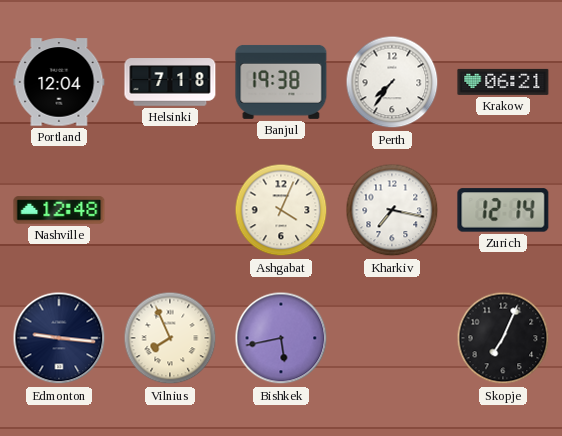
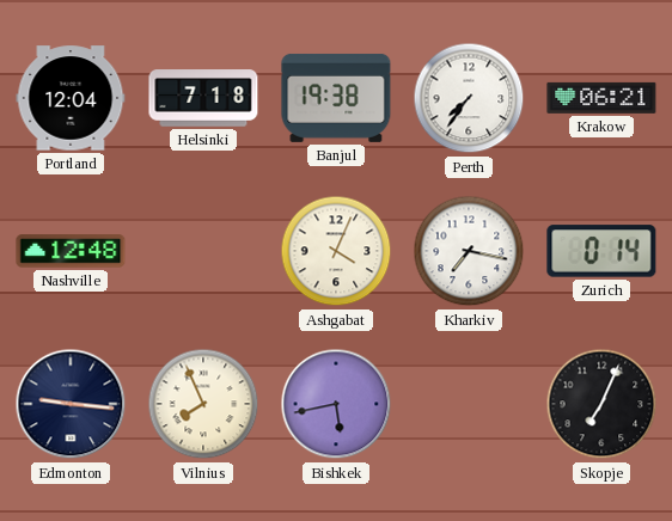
Zurich: 12:14 -> 0:14
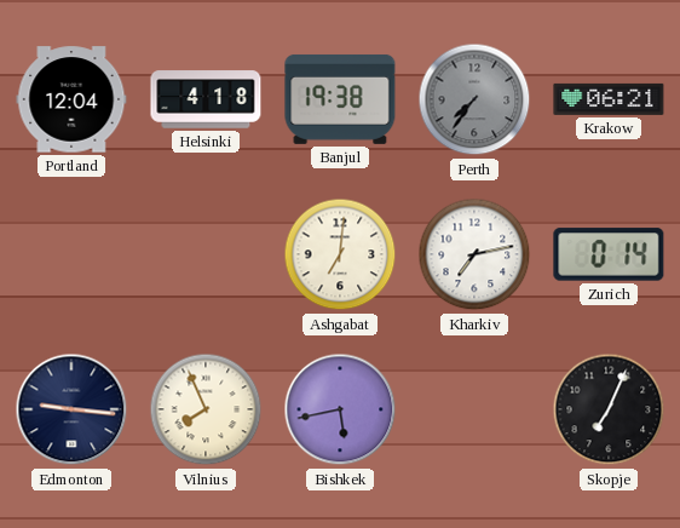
Helsinki: 7:18 -> 4:18
Perth dial: white -> grey
Nashville: 12:48 -> none
Ashgabat: 4:04 -> 7:01
Kharkiv: 7:17 -> 7:13
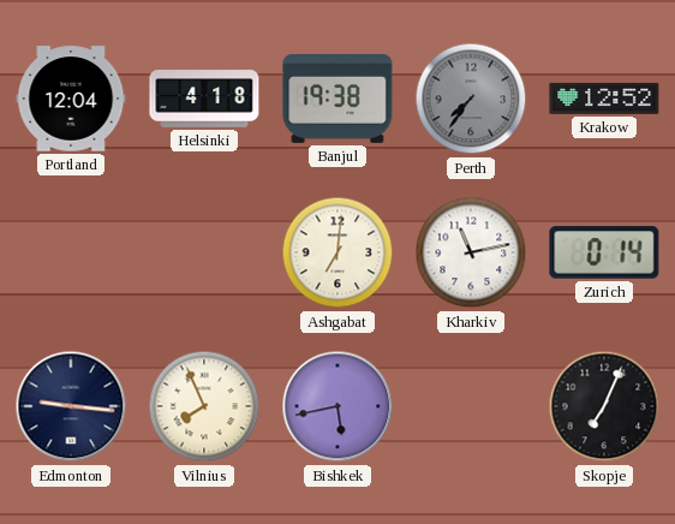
Krakow: 06:21 -> 12:52
Kharkiv: 7:13 -> 11:13
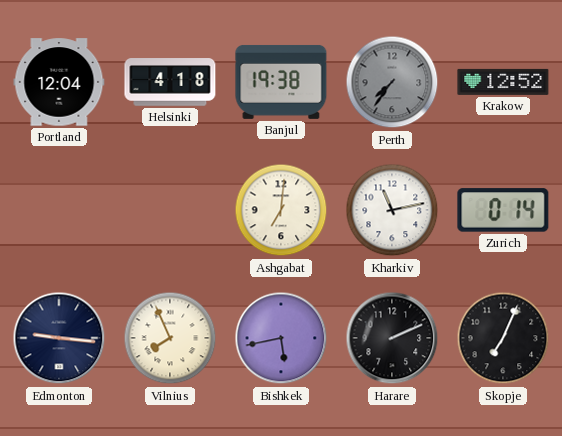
Harare: none -> 2:11
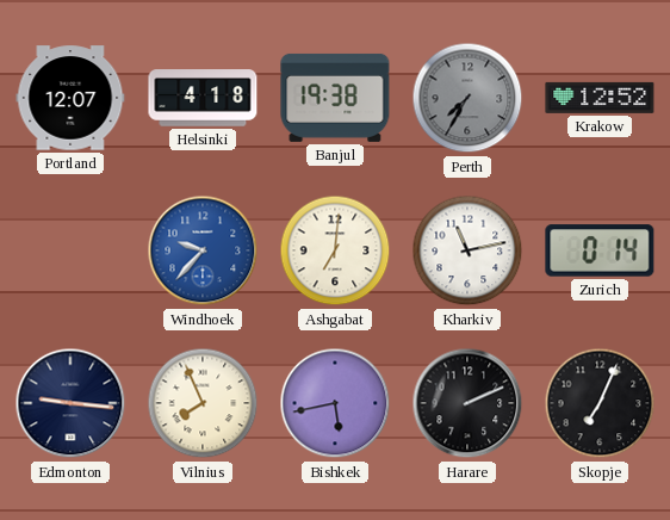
Portland: 12:04 -> 12:07
Perth: 7:36 -> 7:35
Windhoek: none -> 9:37
